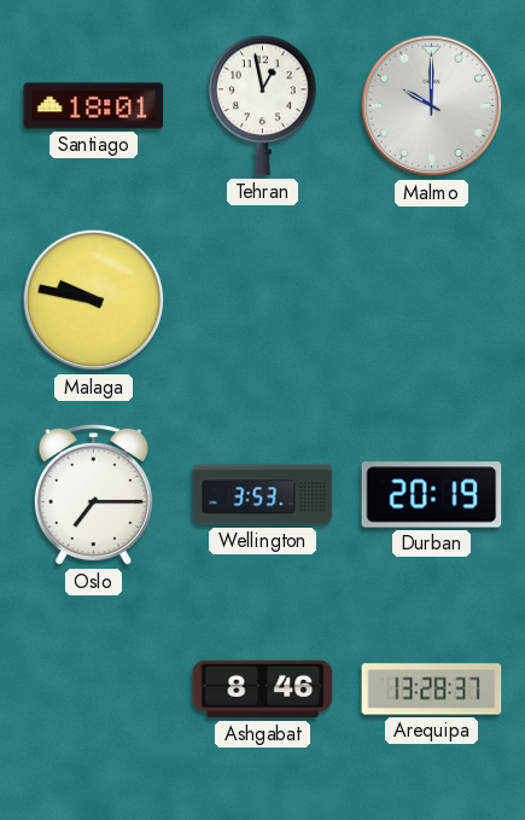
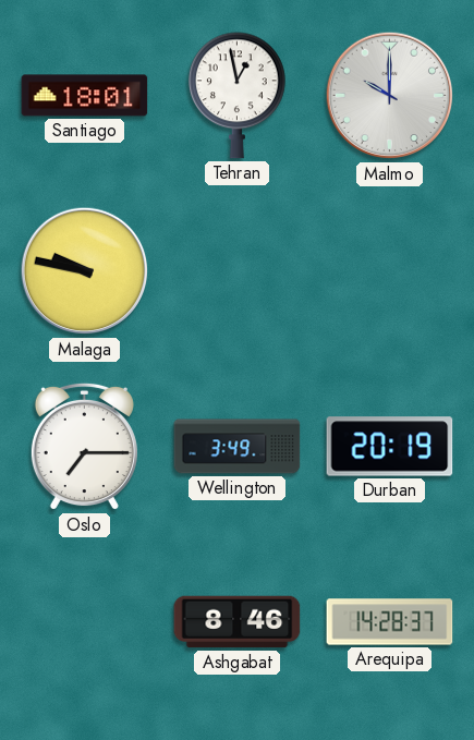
Wellington: 3:53 -> 3:49
Arequipa: 13:28 -> 14:28
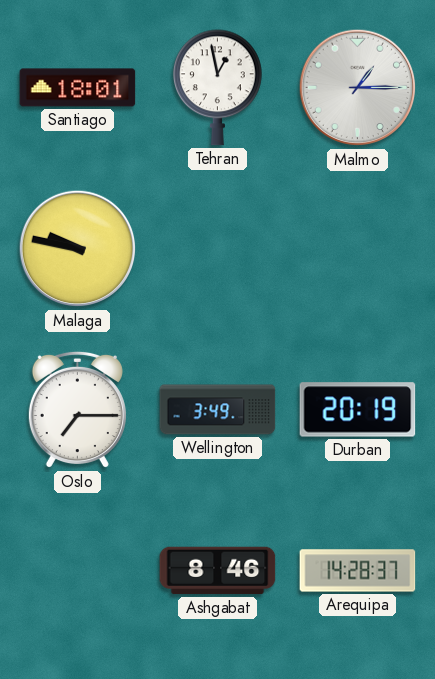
Malmo: 10:00 -> 1:15
